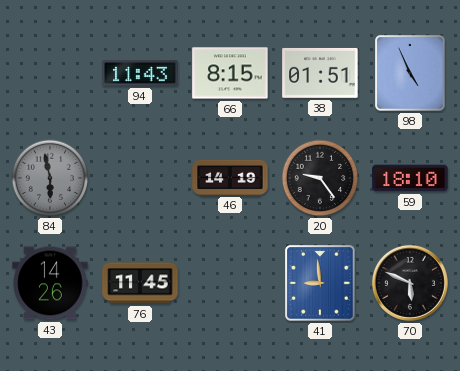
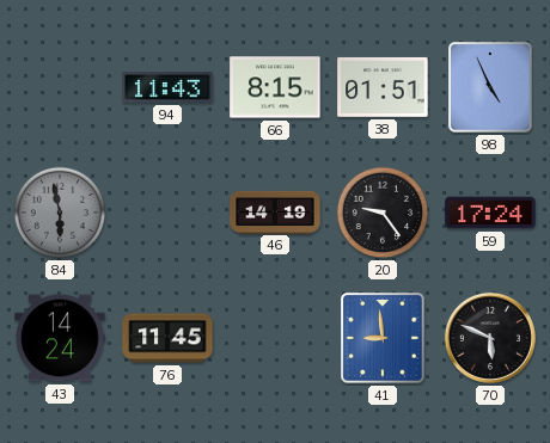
59: 18:10 -> 17:24
43: 14:26 -> 14:24
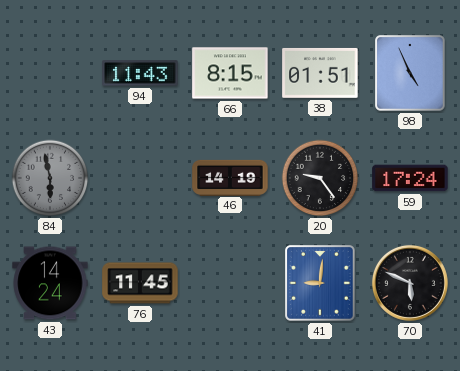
41: 8:59 -> 9:01
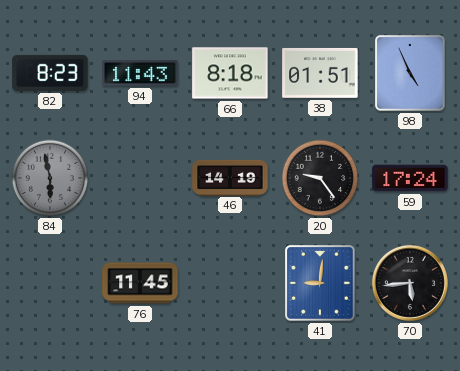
82: none -> 8:23
66: 8:15 -> 8:18
43: 14:24 -> none
70: 5:49 -> 5:44
